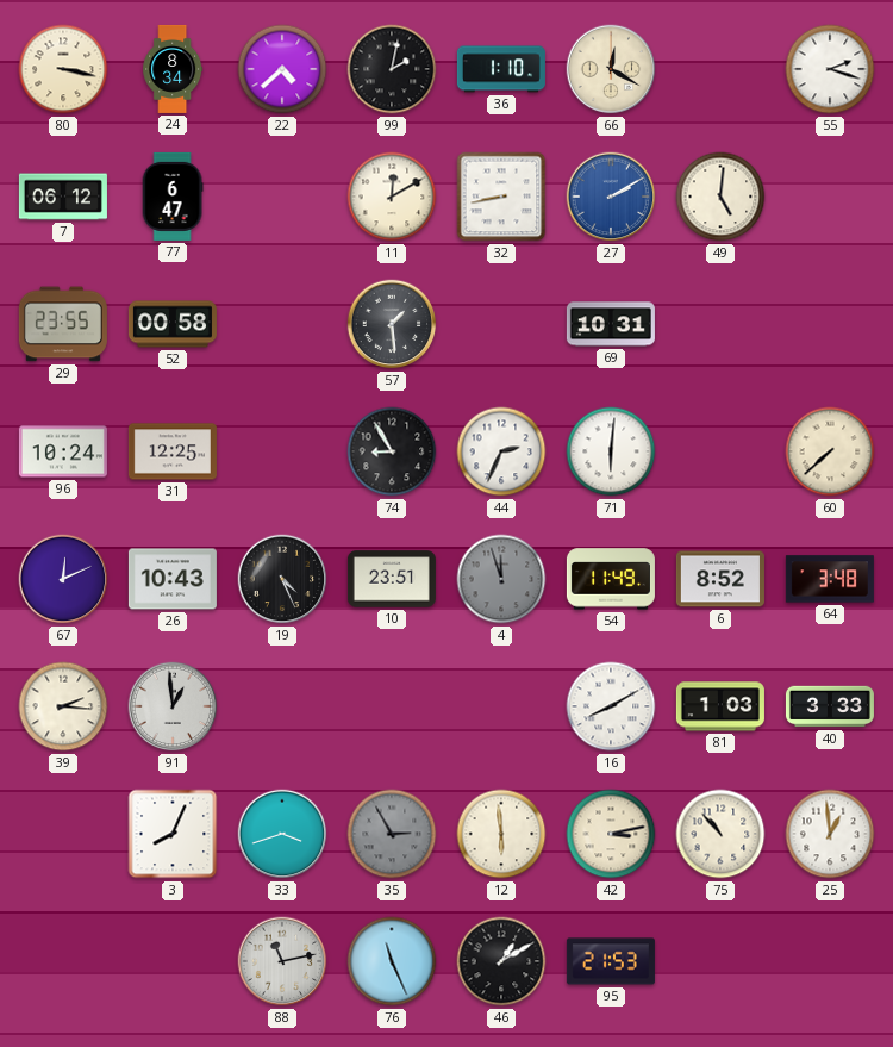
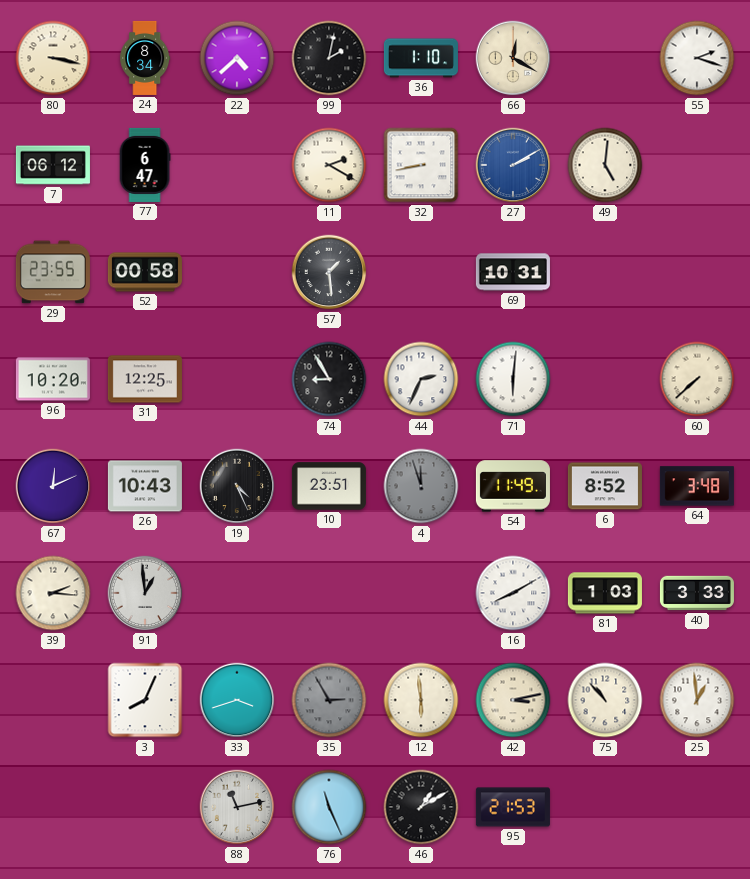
11: 12:10 -> 2:20
96: 10:24 -> 10:20
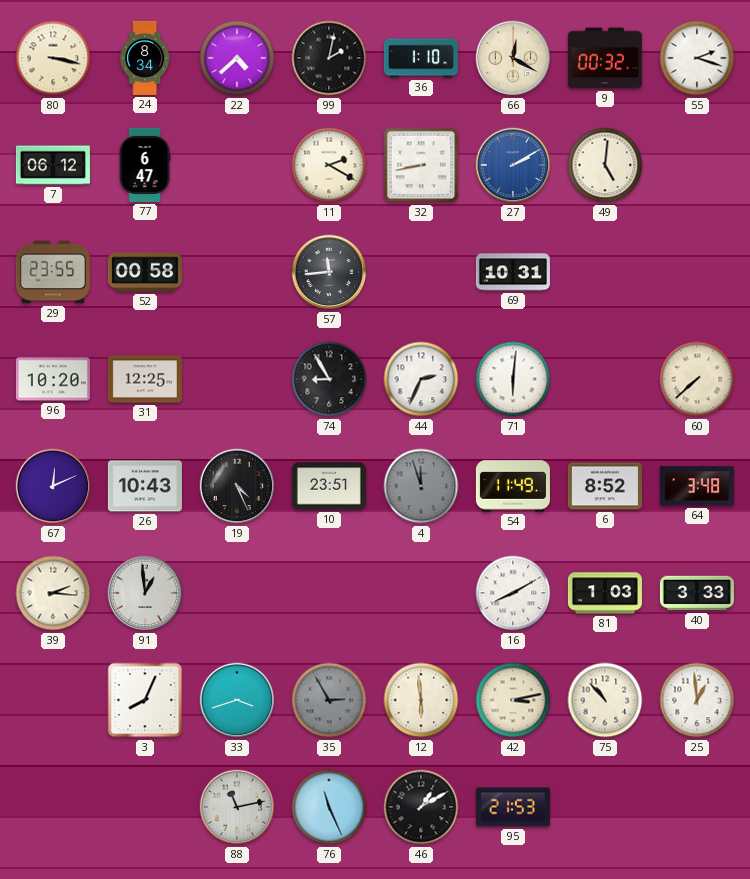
9: none -> 00:32
57: 1:29 -> 11:44
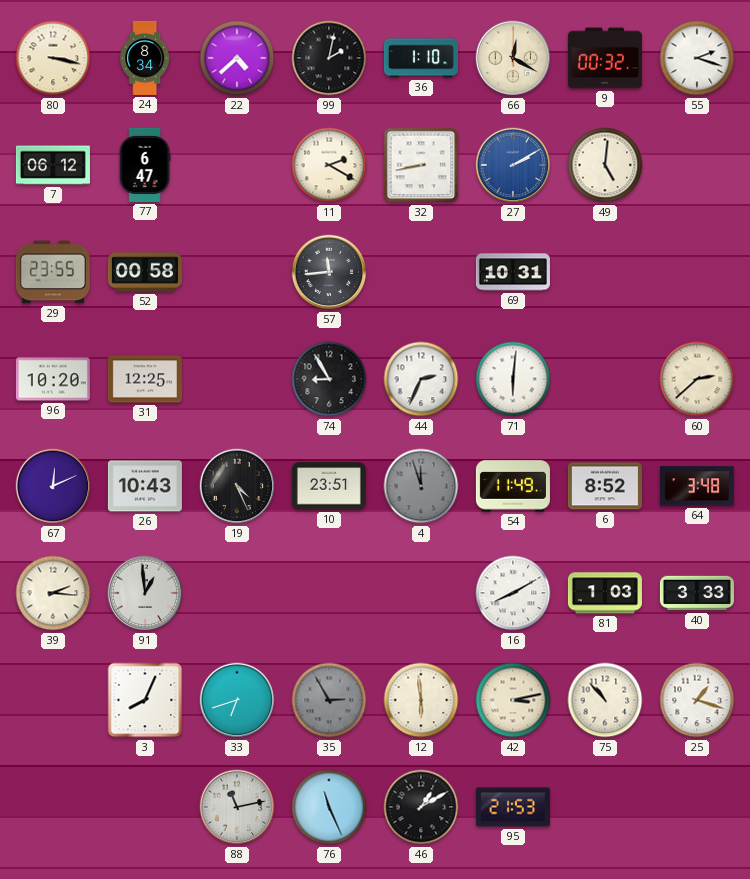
60: 7:38 -> 2:38
33: 3:42 -> 6:42
25: 12:59 -> 1:18
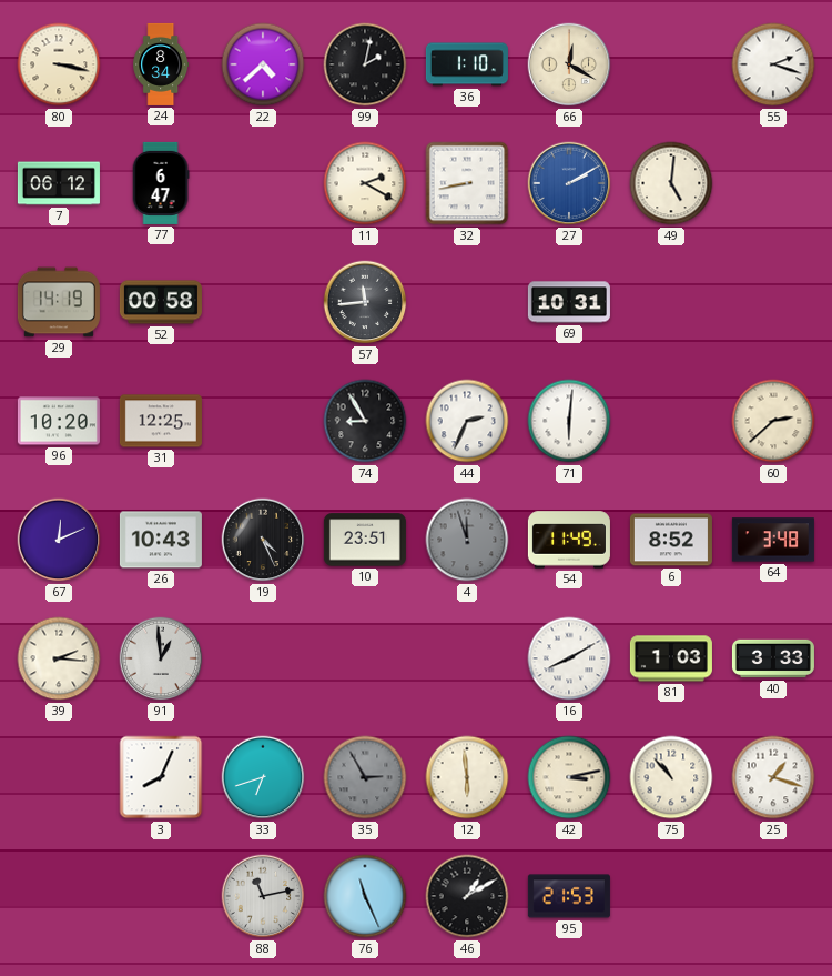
9: 00:32 -> none
29: 23:55 -> 14:19
